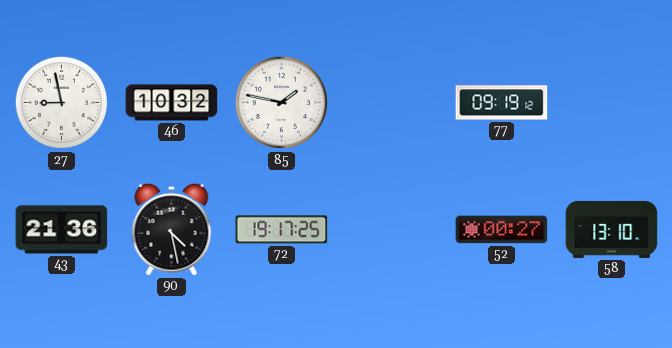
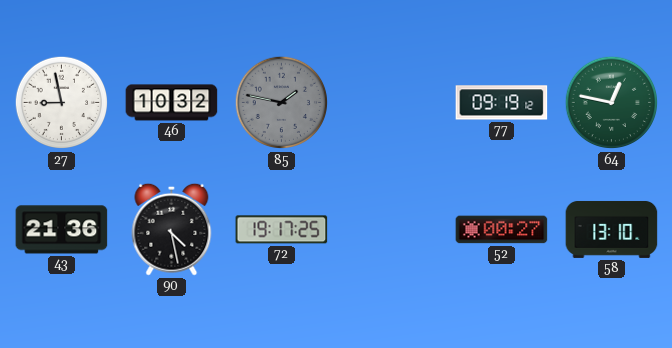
85 dial: white -> grey
64: none -> 12:47
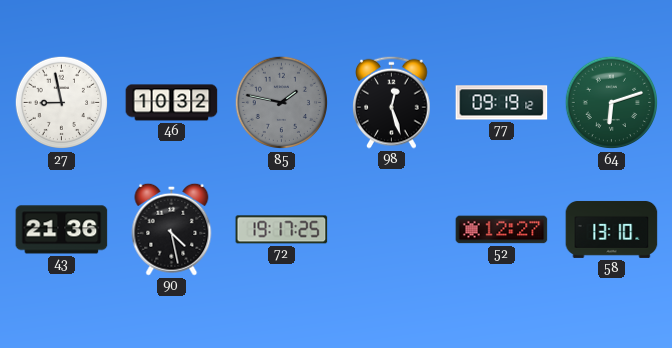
98: none -> 12:27
64: 12:47 -> 6:12
52: 00:27 -> 12:27
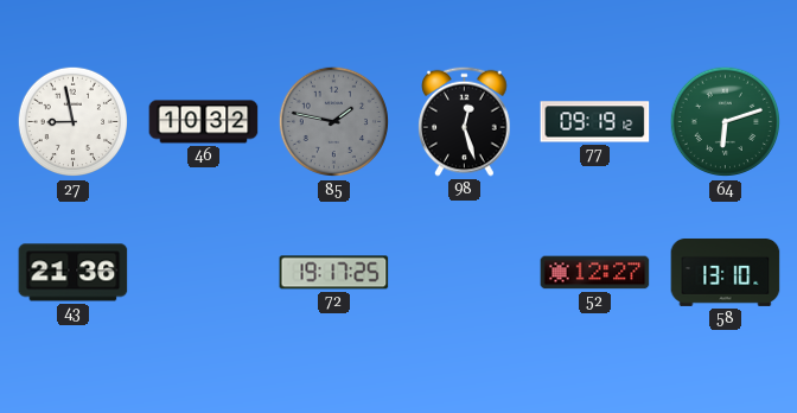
90: 4:28 -> none
